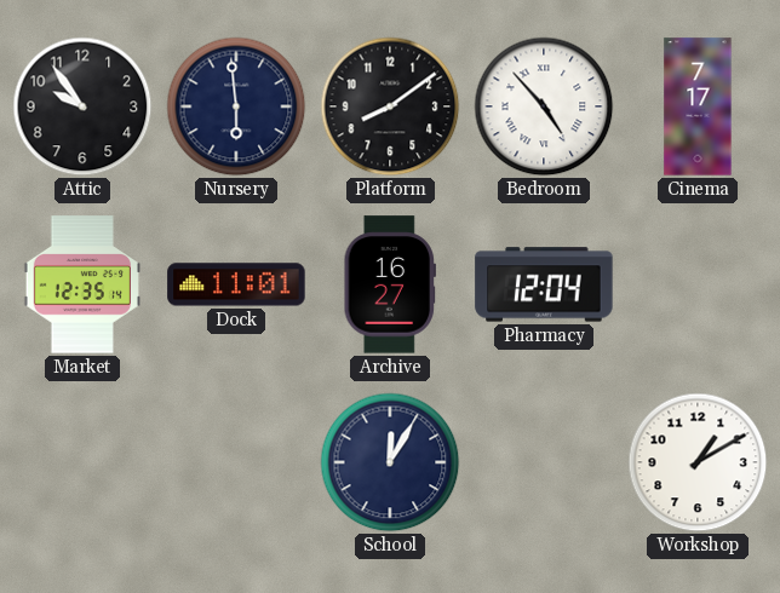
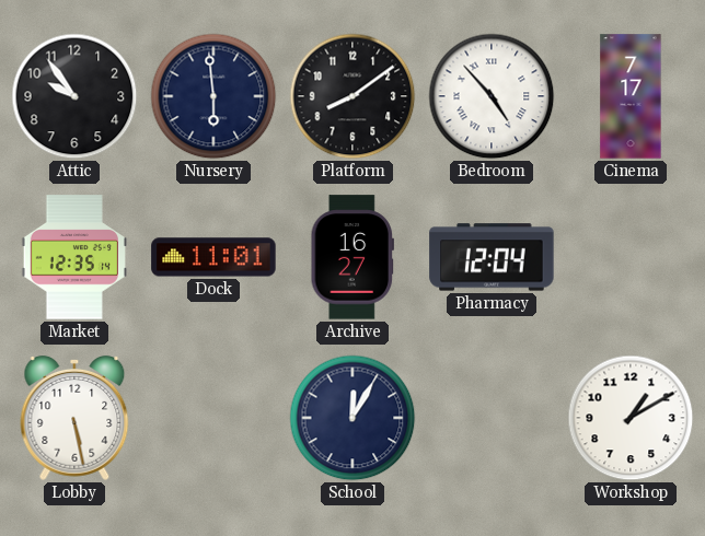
Lobby: none -> 5:28
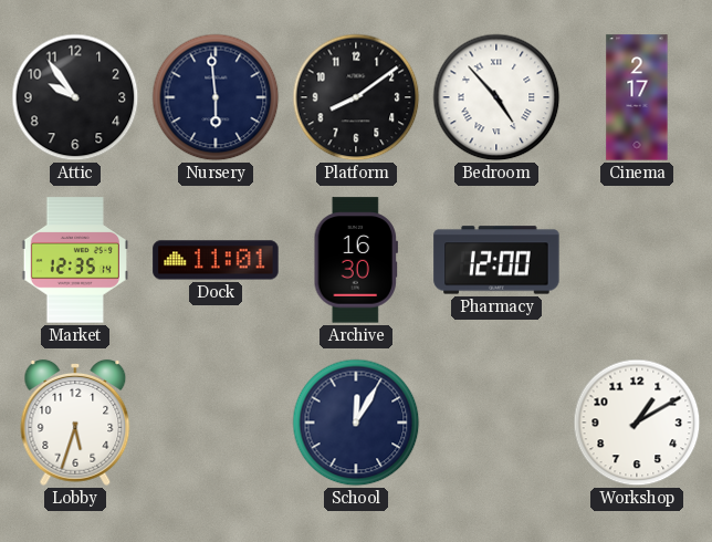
Cinema: 7:17 -> 2:17
Archive: 16:27 -> 16:30
Pharmacy: 12:04 -> 12:00
Lobby: 5:28 -> 5:33
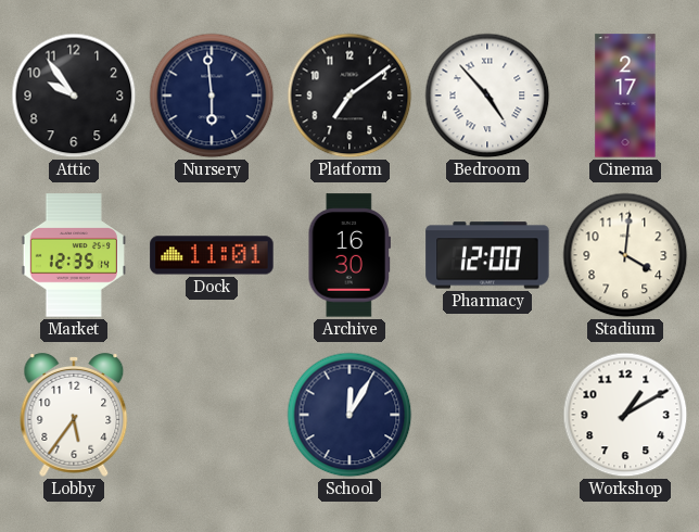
Platform: 8:09 -> 7:09
Stadium: none -> 4:01
Lobby: 5:33 -> 5:36
